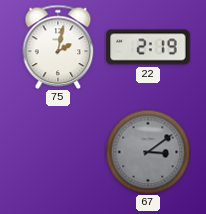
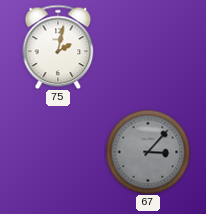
22: 2:19 -> none
67: 3:09 -> 3:07
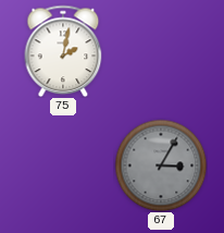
67: 3:07 -> 3:05
